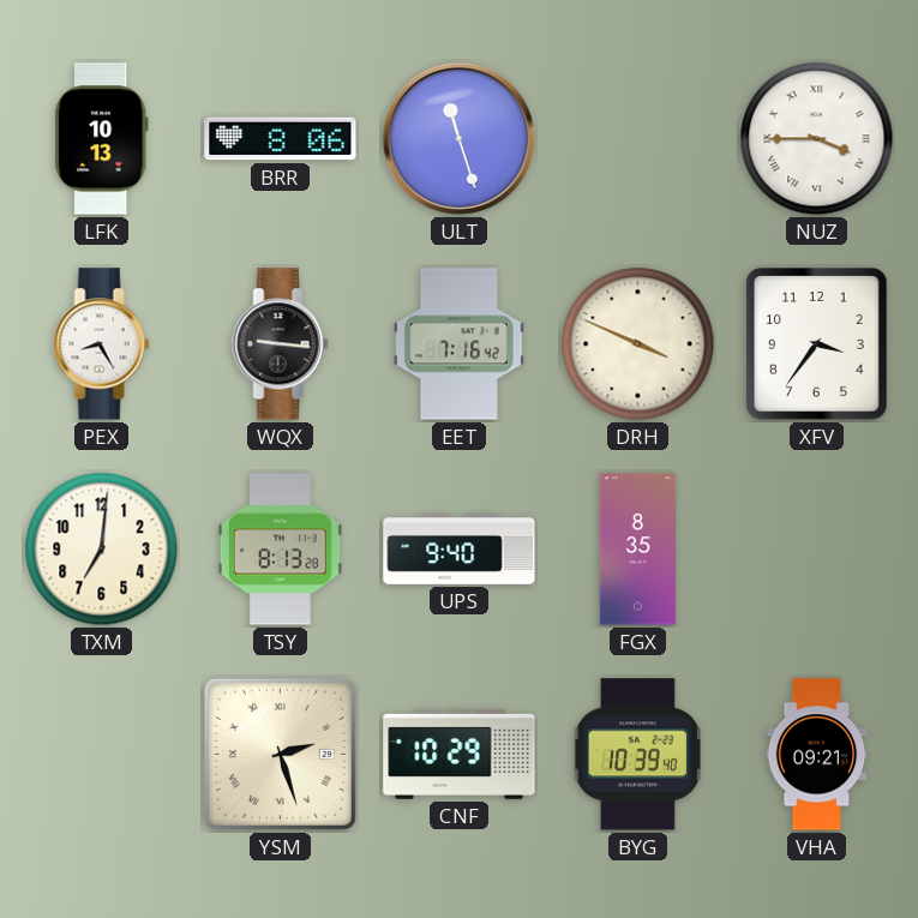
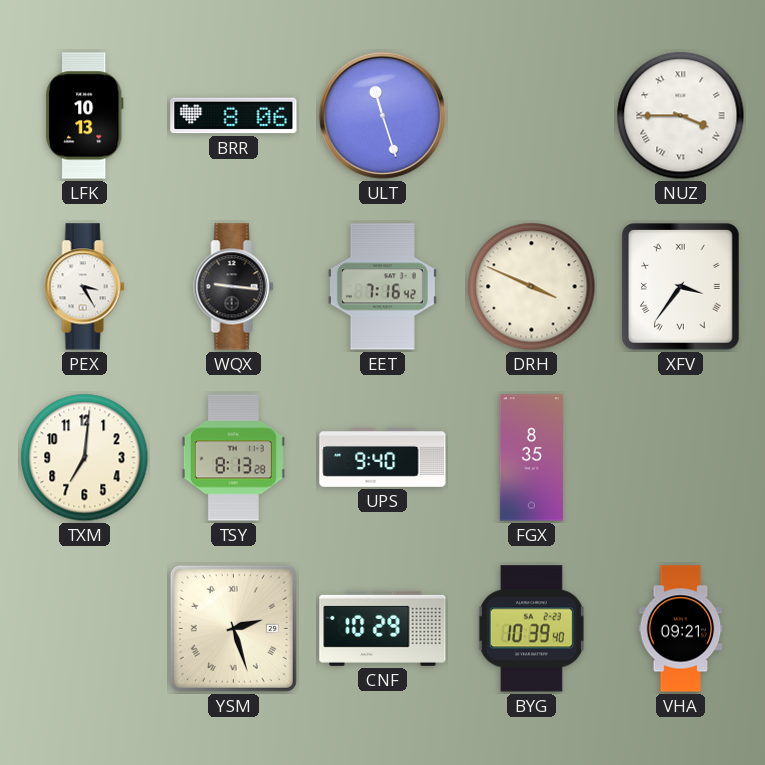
PEX: 8:25 -> 3:25
XFV numerals: Arabic -> Roman
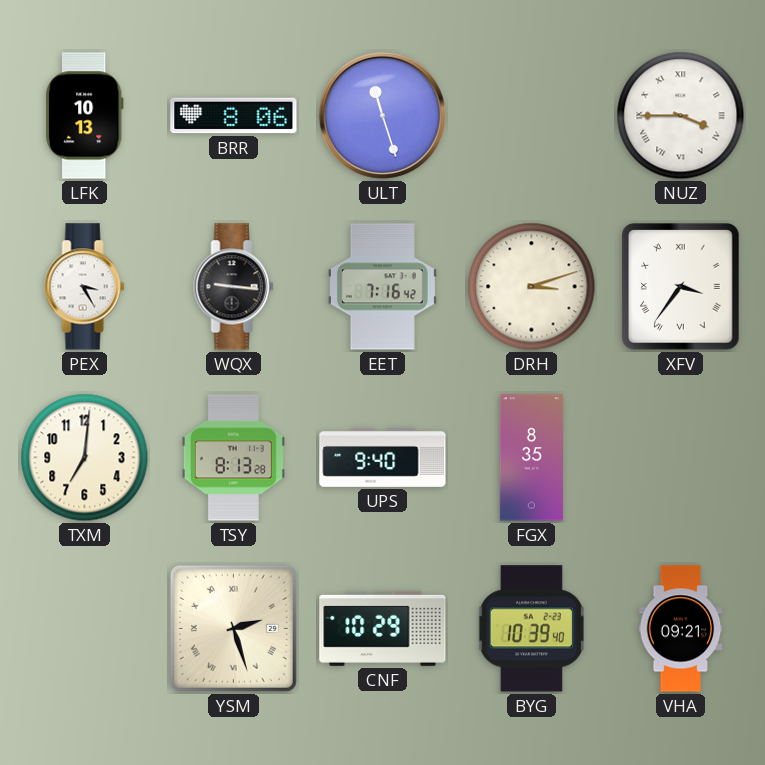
DRH: 3:49 -> 3:12
